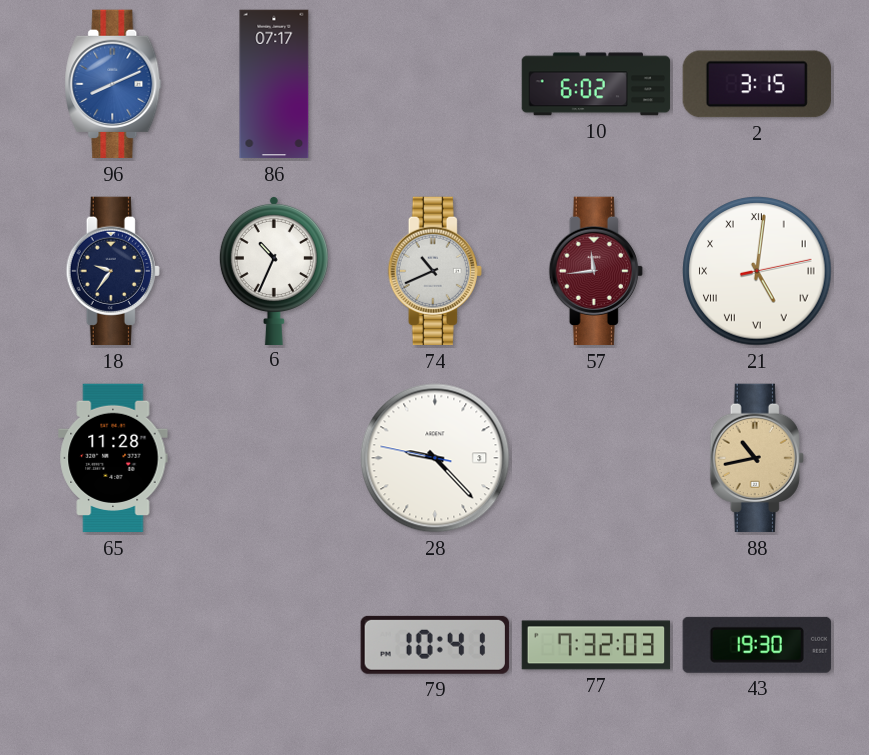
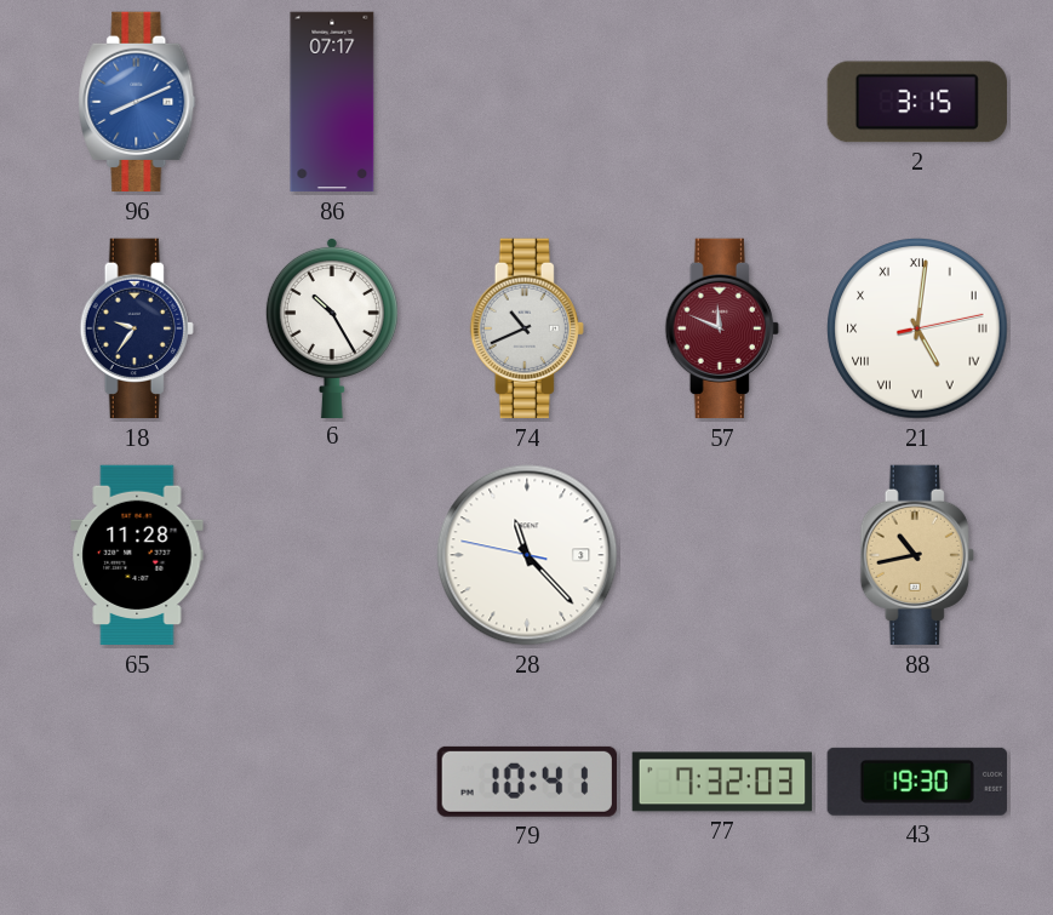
10: 6:02 -> none
6: 10:34 -> 10:25
57: 11:44 -> 11:49
28: 9:22 -> 11:22
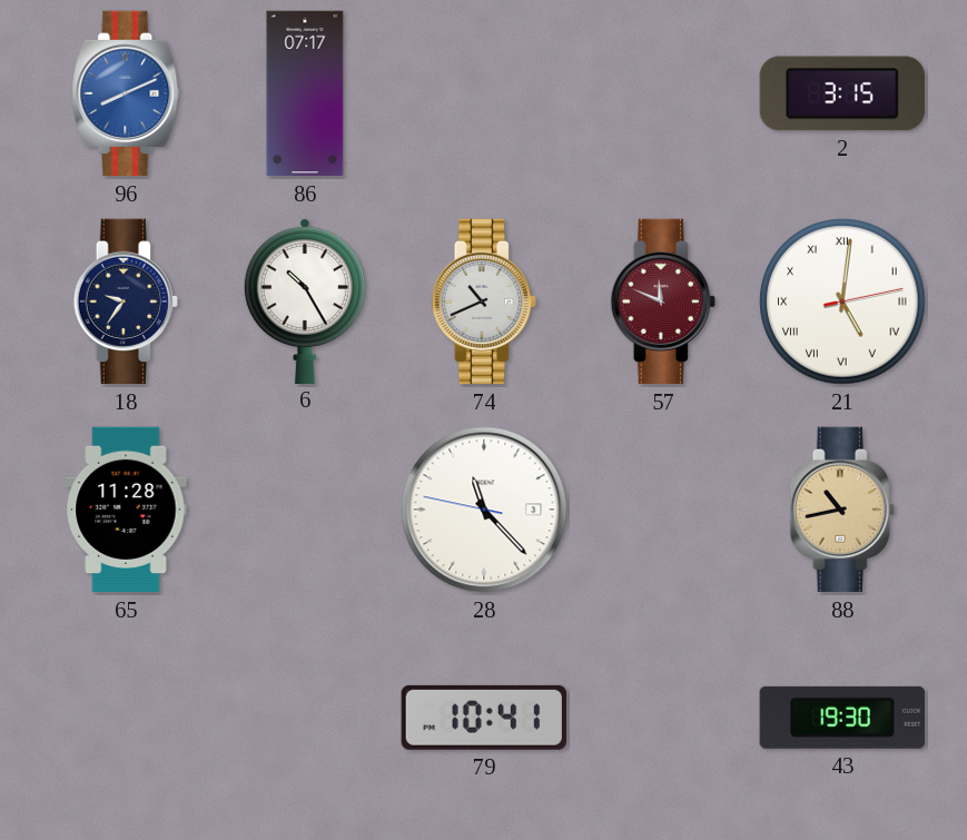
77: 7:32 -> none
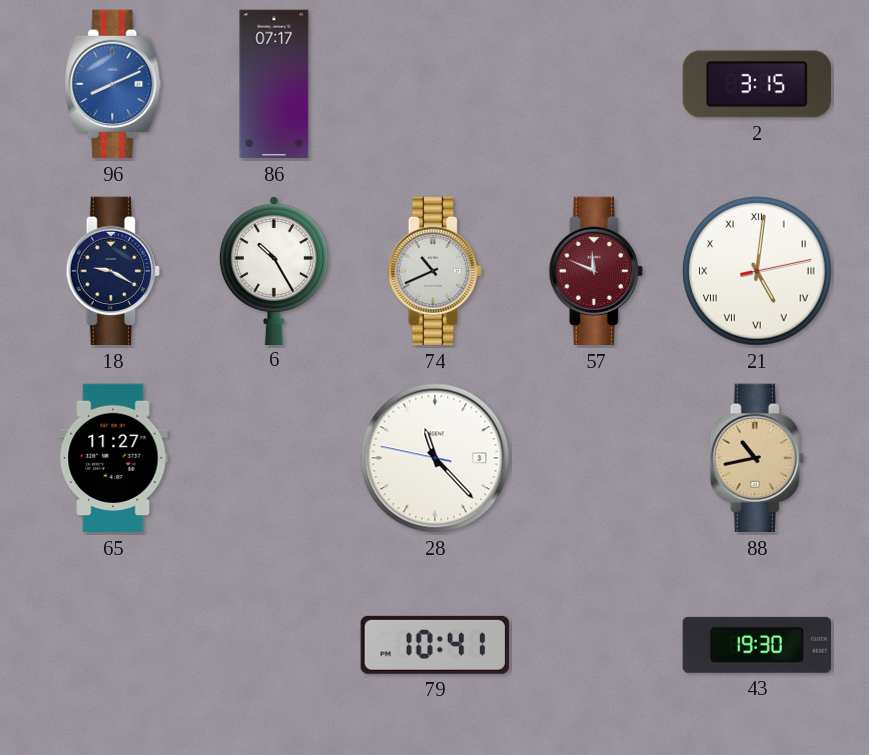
18: 9:36 -> 9:20
65: 11:28 -> 11:27
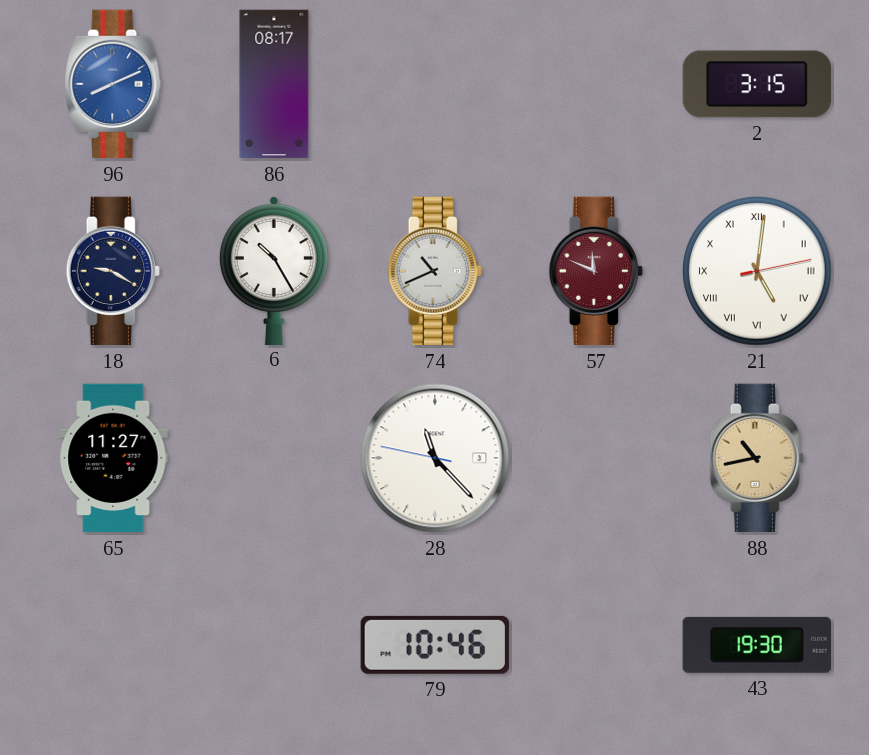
86: 07:17 -> 08:17
79: 10:41 -> 10:46
